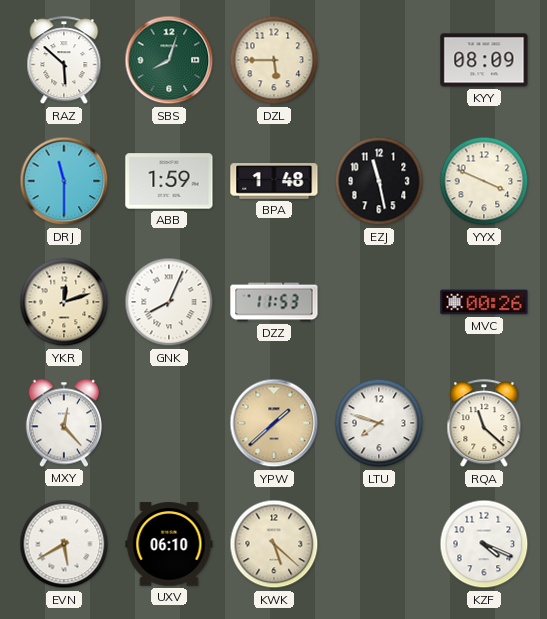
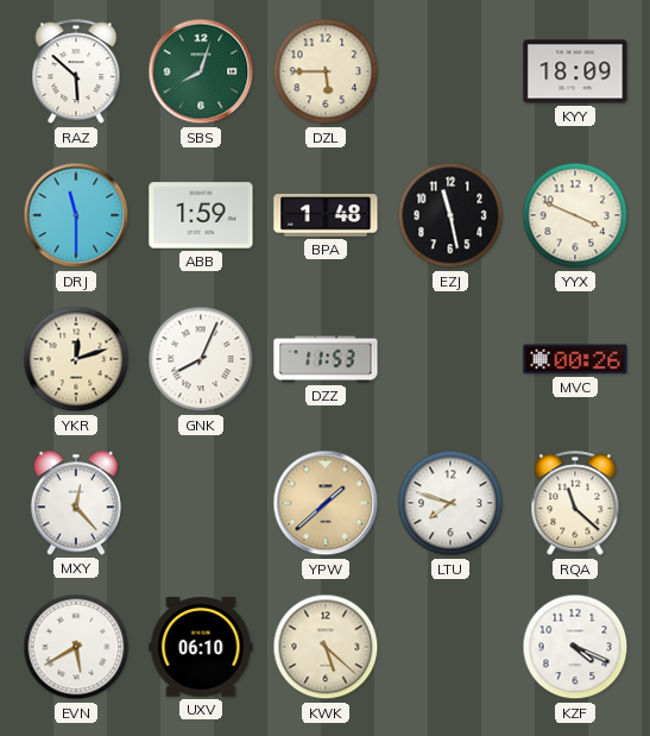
KYY: 08:09 -> 18:09
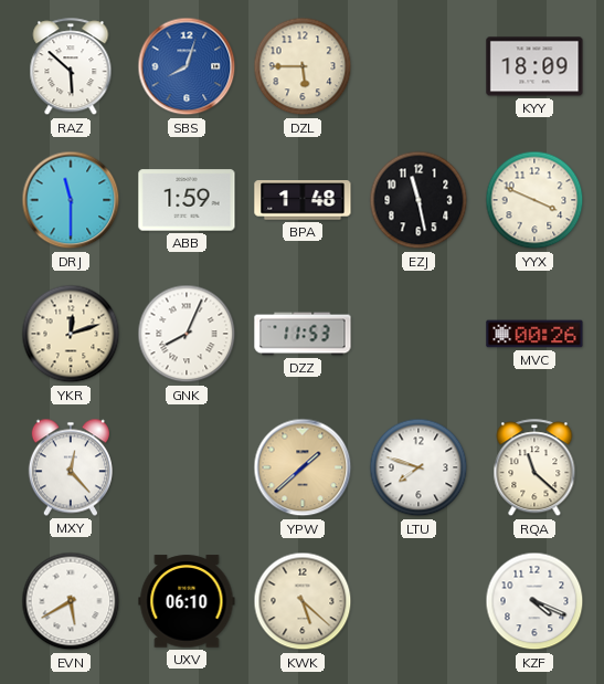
SBS dial: green -> blue
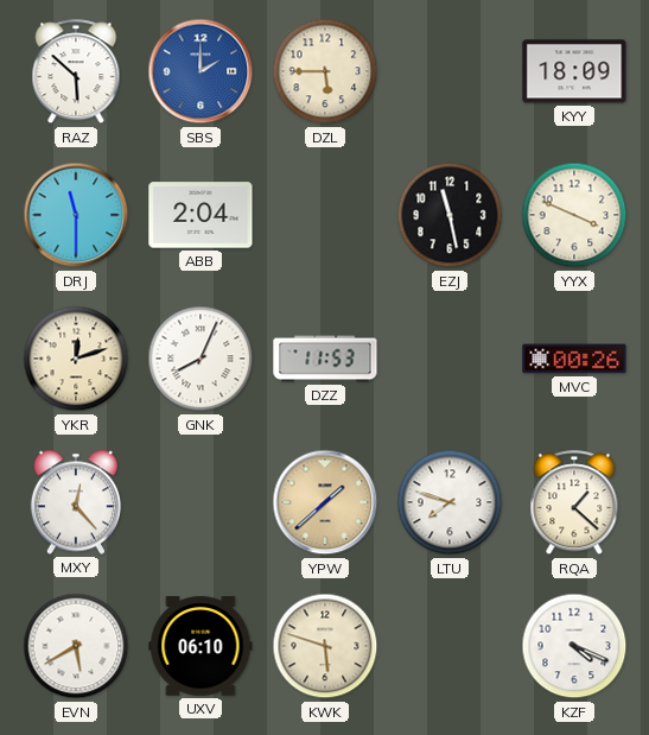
SBS: 8:03 -> 2:00
ABB: 1:59 -> 2:04
BPA: 1:48 -> none
RQA: 11:22 -> 1:22
KWK: 5:22 -> 5:48
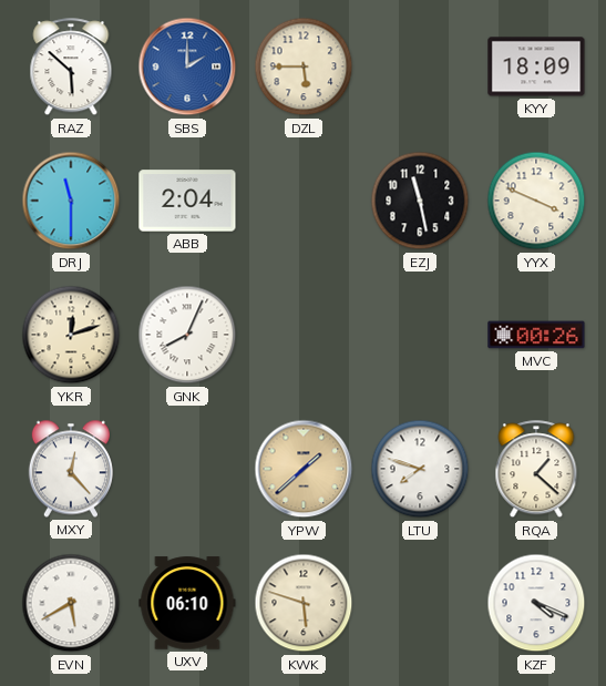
DZZ: 11:53 -> none
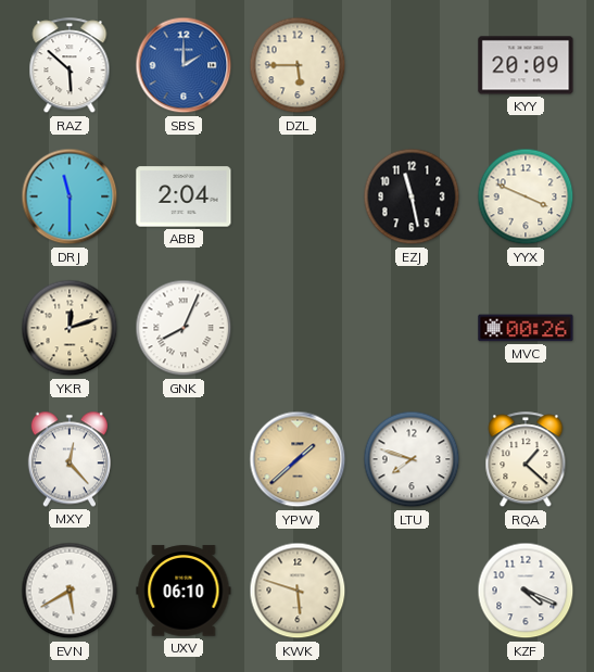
KYY: 18:09 -> 20:09
